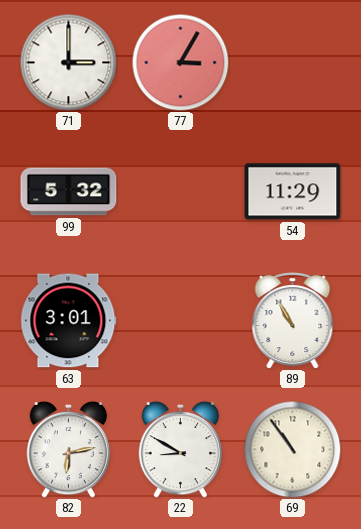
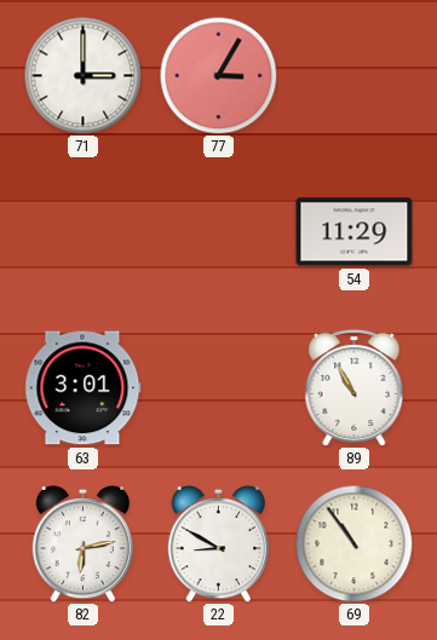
99: 5:32 -> none
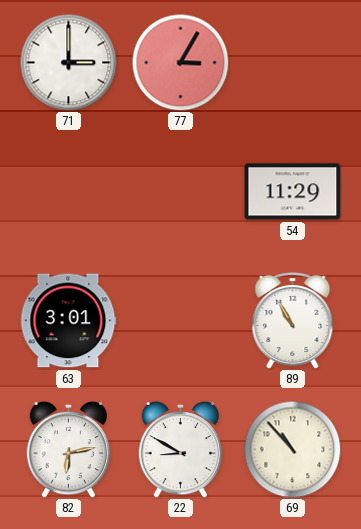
69: 10:54 -> 10:53
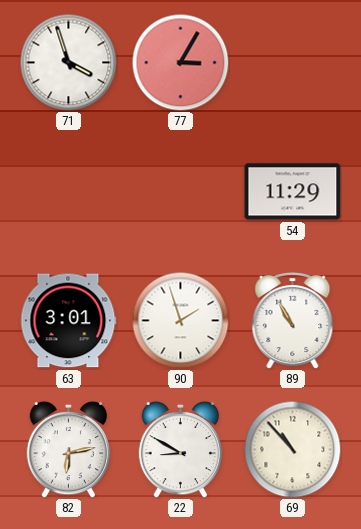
71: 3:00 -> 3:57
90: none -> 1:57
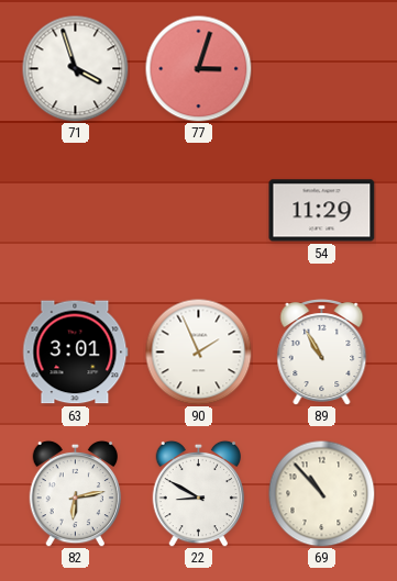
77: 3:05 -> 3:03
90: 1:57 -> 1:56
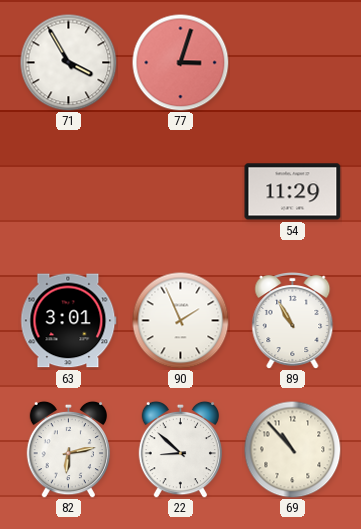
71: 3:57 -> 3:55
22: 8:50 -> 8:52
